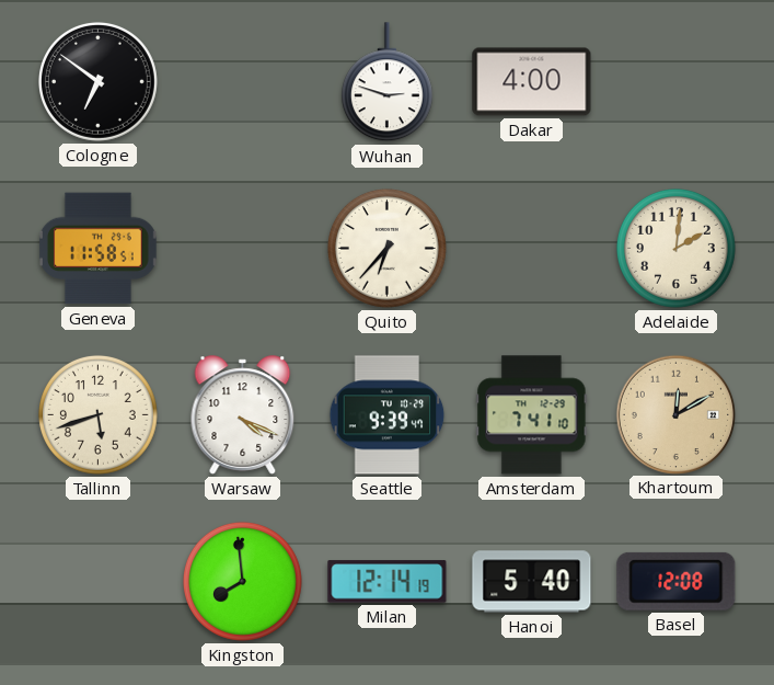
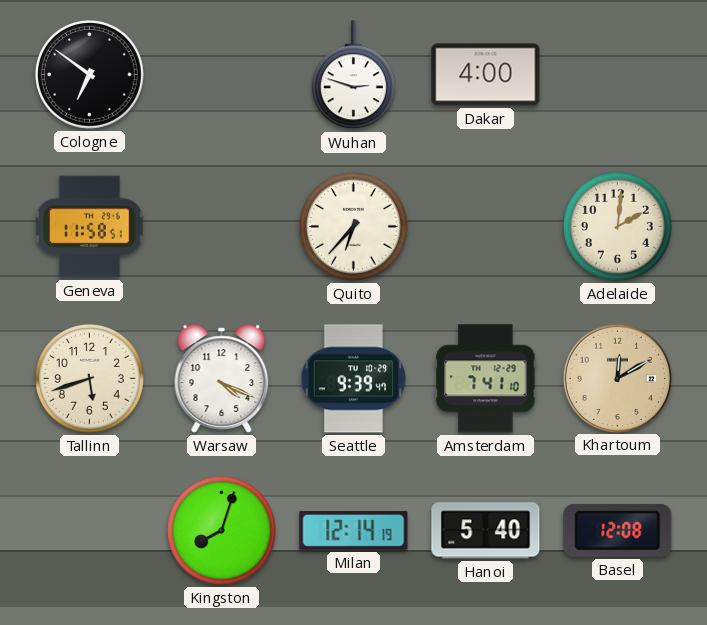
Kingston: 7:59 -> 8:03
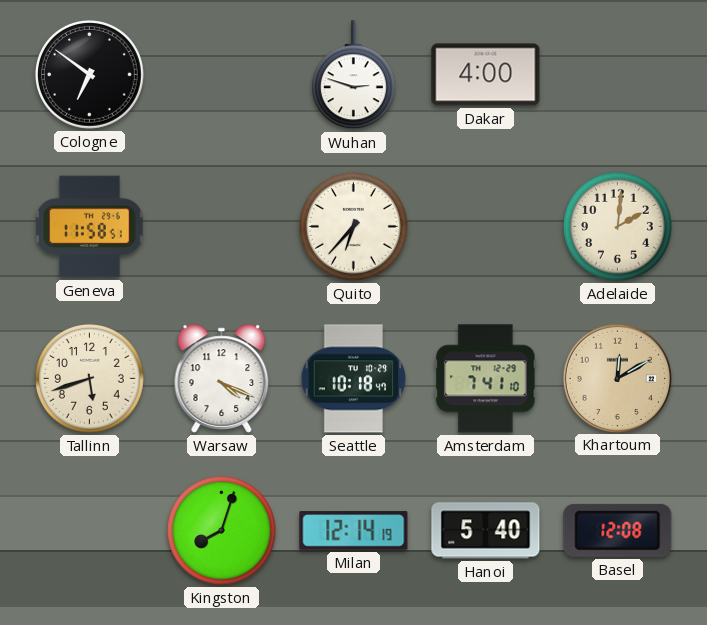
Seattle: 9:39 -> 10:18
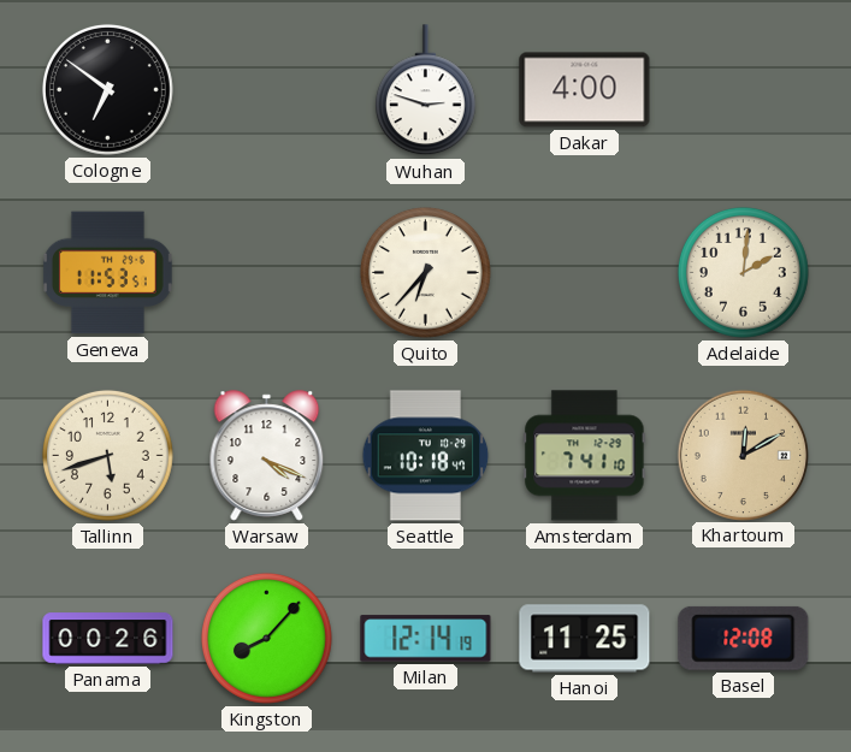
Geneva: 11:58 -> 11:53
Panama: none -> 00:26
Kingston: 8:03 -> 8:07
Hanoi: 5:40 -> 11:25
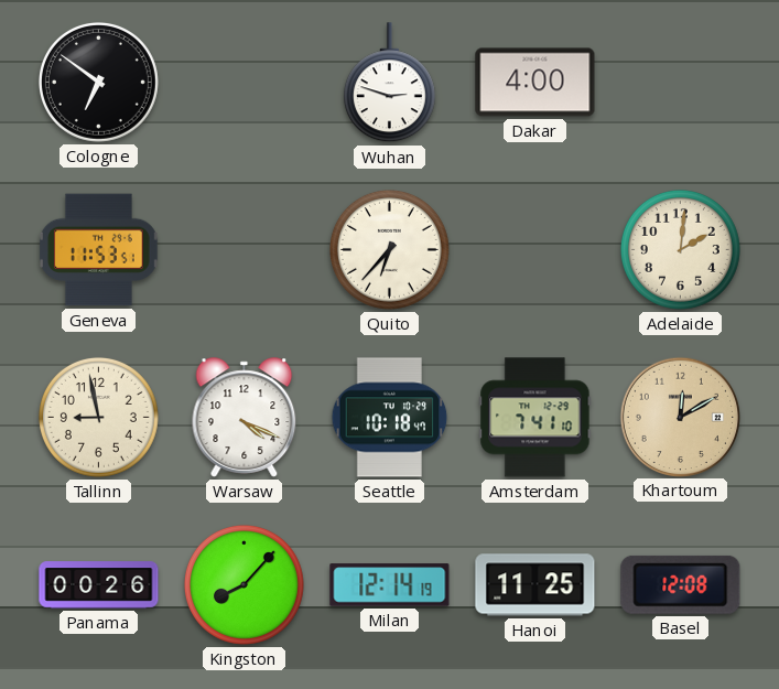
Tallinn: 5:42 -> 8:58
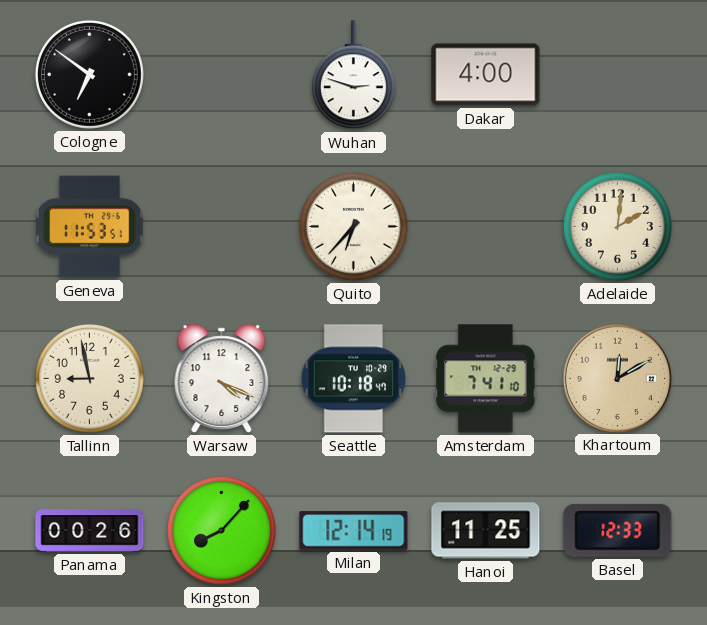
Basel: 12:08 -> 12:33
